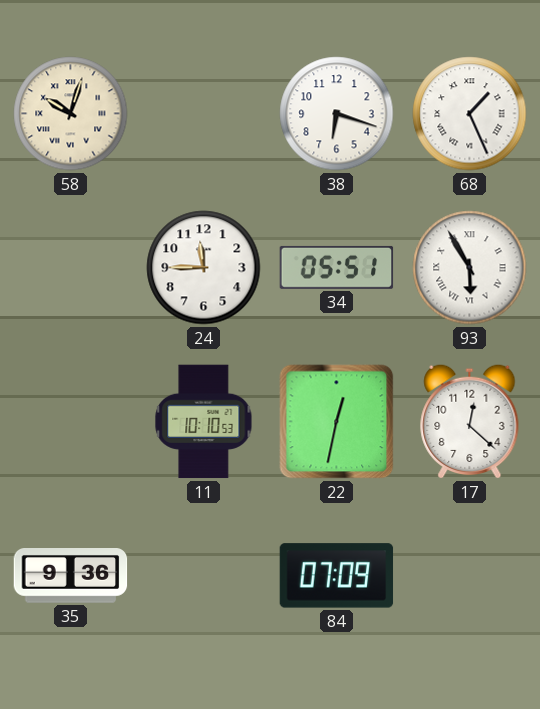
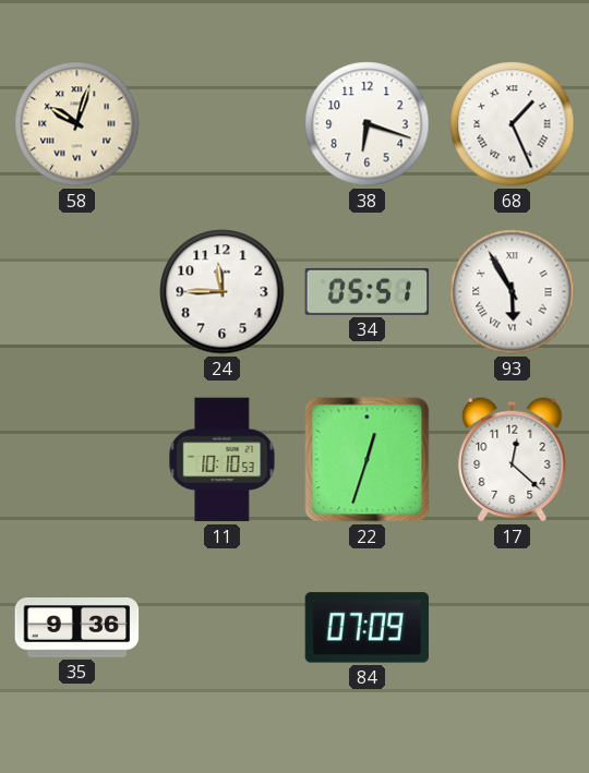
22: 12:32 -> 12:33
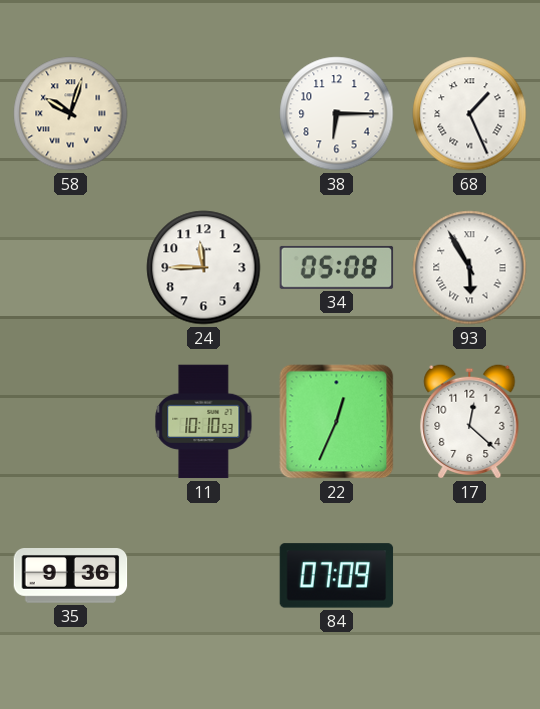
38: 6:18 -> 6:15
34: 05:51 -> 05:08
22: 12:33 -> 12:34
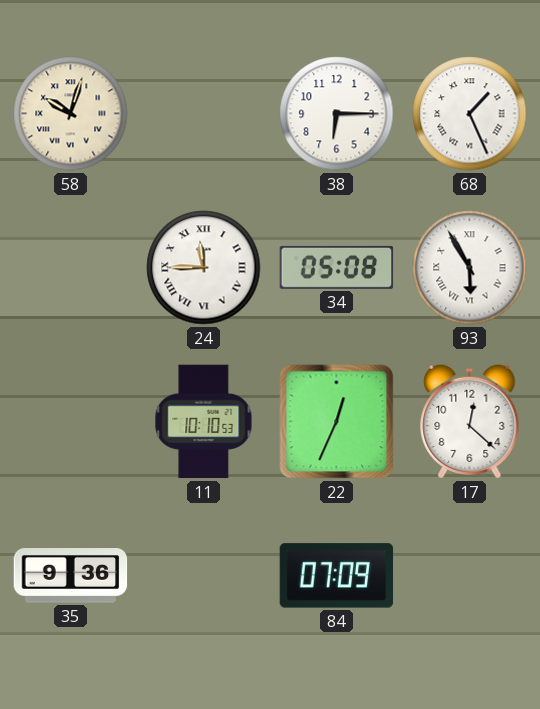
24 numerals: Arabic -> Roman
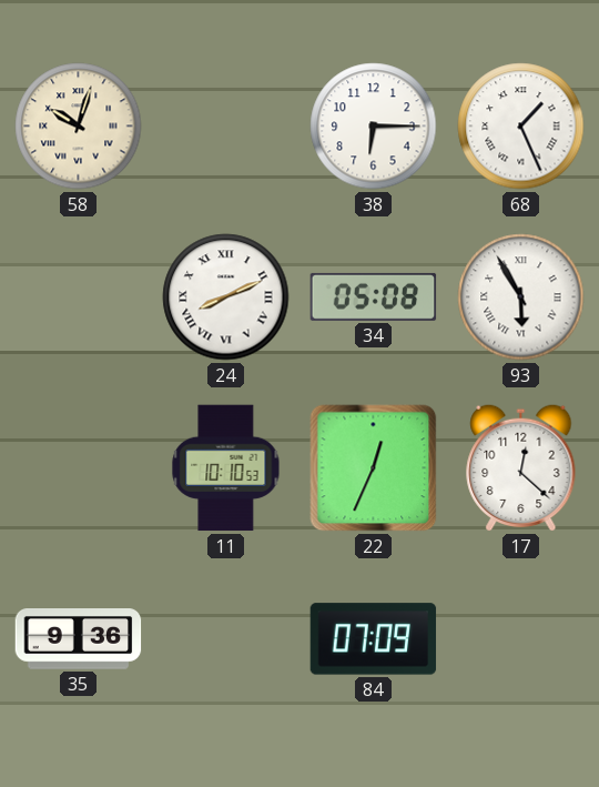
24: 11:45 -> 8:11
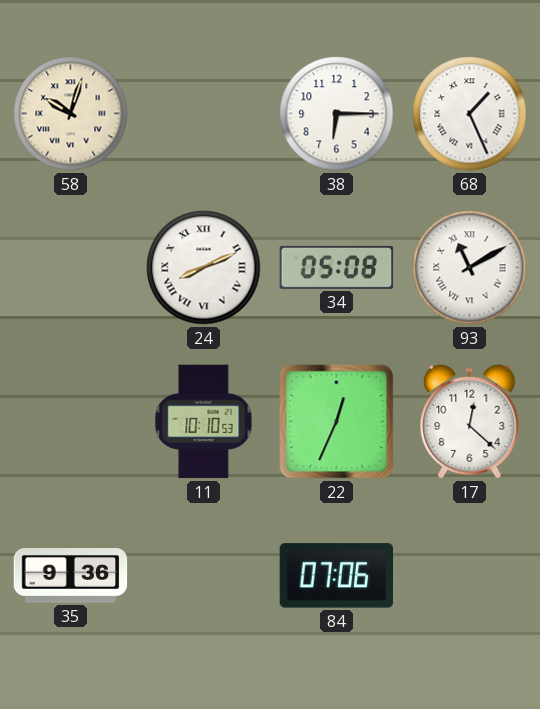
93: 5:55 -> 11:10
84: 07:09 -> 07:06
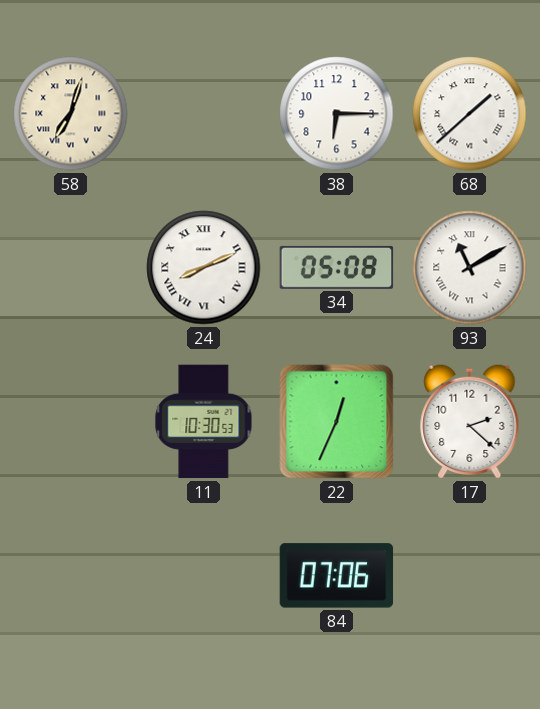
58: 10:03 -> 7:03
68: 1:26 -> 1:38
11: 10:10 -> 10:30
17: 12:22 -> 2:22
35: 9:36 -> none
